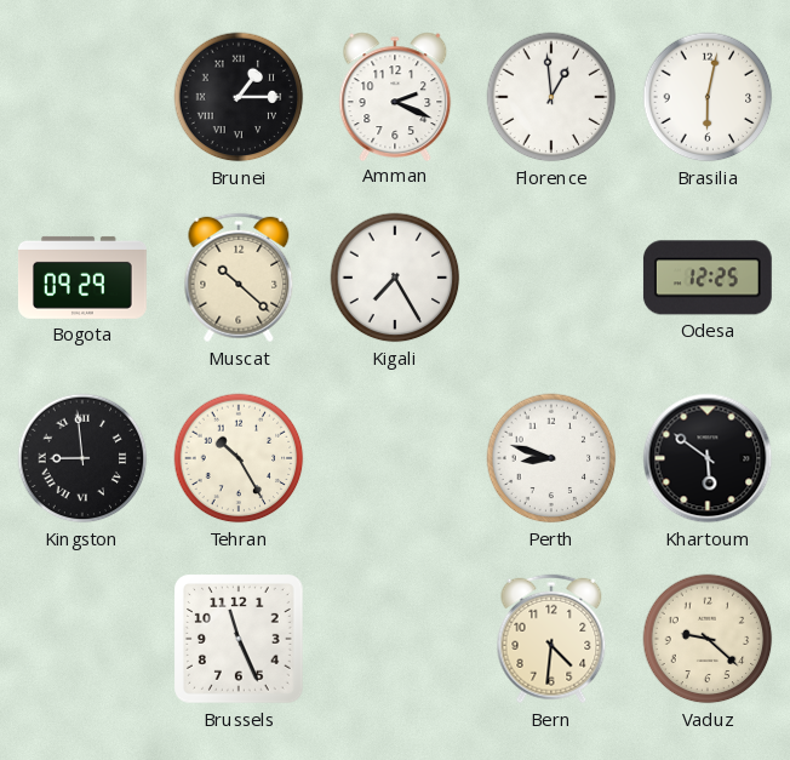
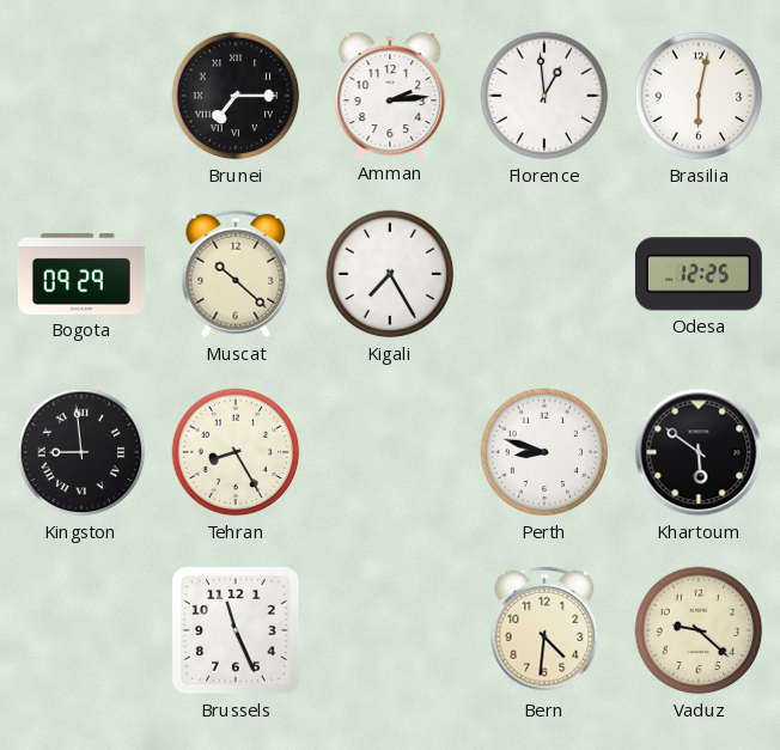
Brunei: 1:15 -> 7:15
Amman: 2:19 -> 2:14
Tehran: 10:25 -> 8:25
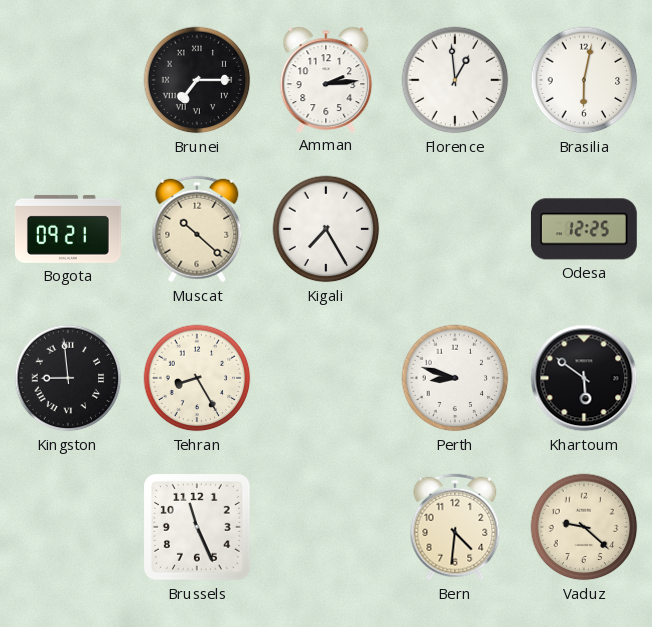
Bogota: 09:29 -> 09:21
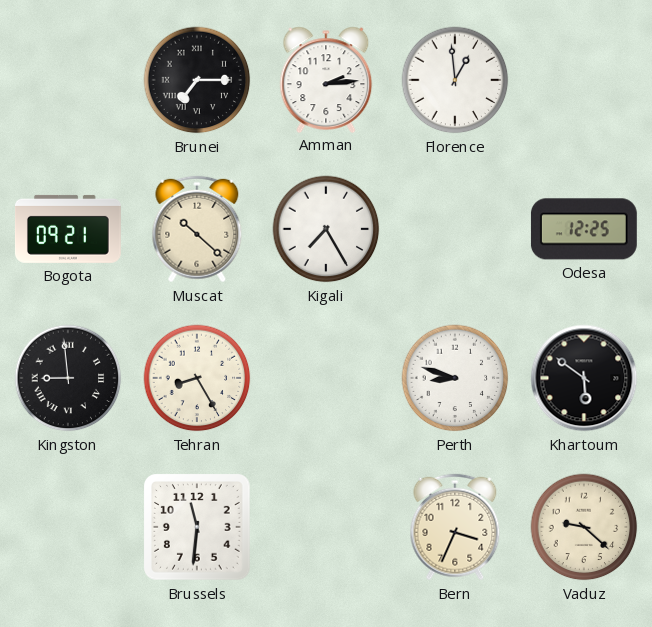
Brasilia: 6:02 -> none
Brussels: 11:26 -> 11:31
Bern: 4:31 -> 3:34
